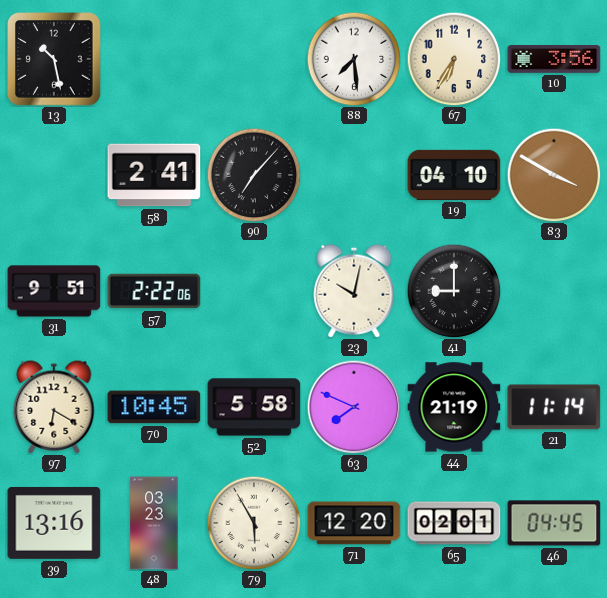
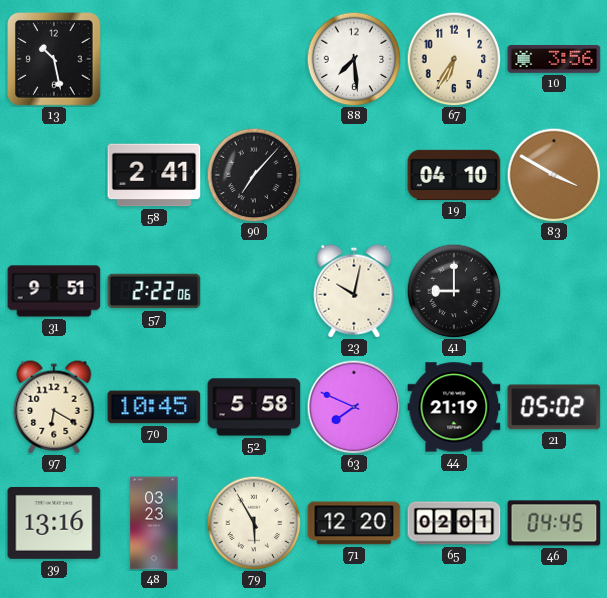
21: 11:14 -> 05:02
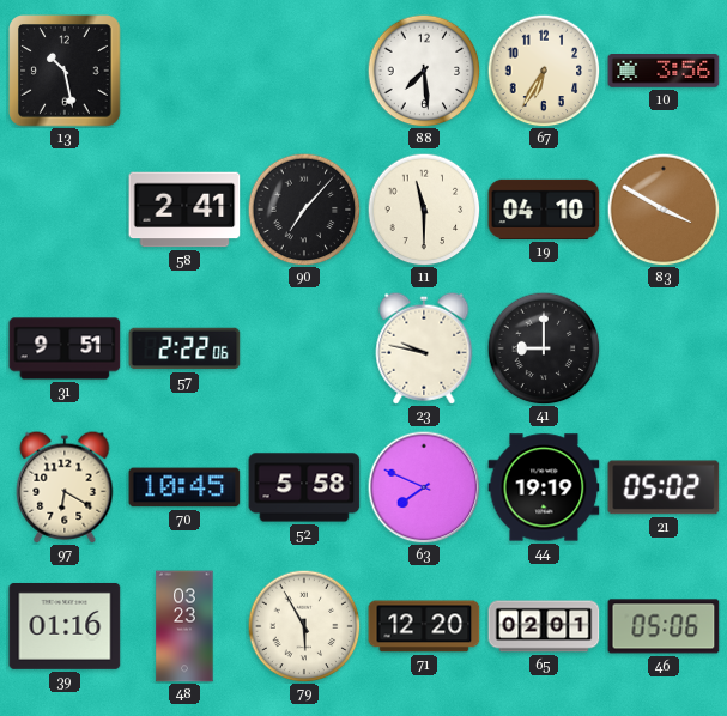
11: none -> 11:30
23: 10:02 -> 9:47
44: 21:19 -> 19:19
39: 13:16 -> 01:16
46: 04:45 -> 05:06
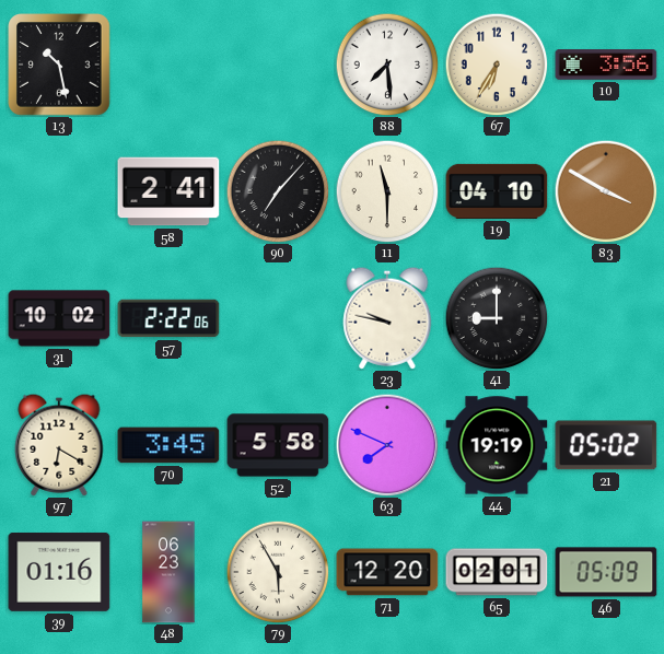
31: 9:51 -> 10:02
70: 10:45 -> 3:45
48: 03:23 -> 06:23
46: 05:06 -> 05:09
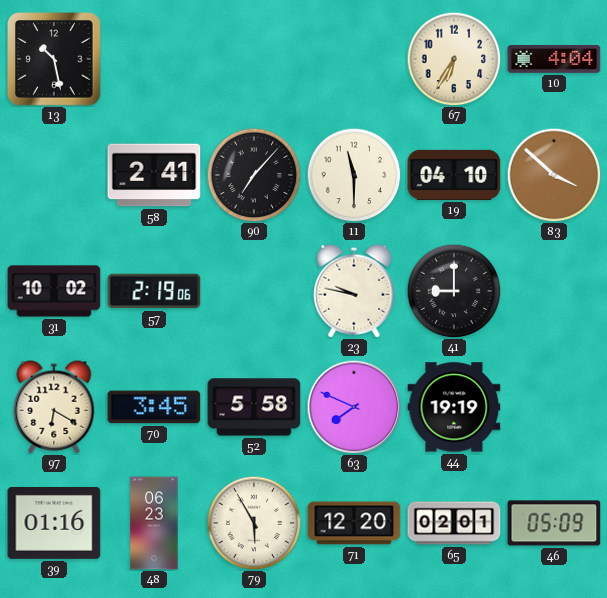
88: 7:29 -> none
10: 3:56 -> 4:04
83: 3:50 -> 3:52
57: 2:22 -> 2:19
21: 05:02 -> none
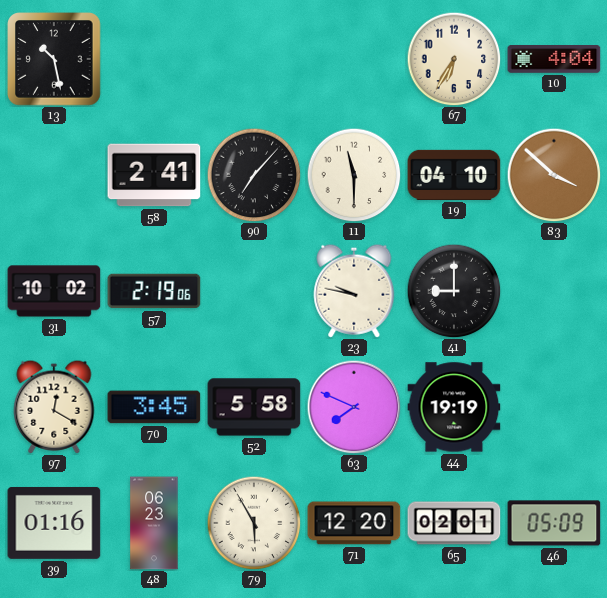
97: 6:20 -> 12:20
